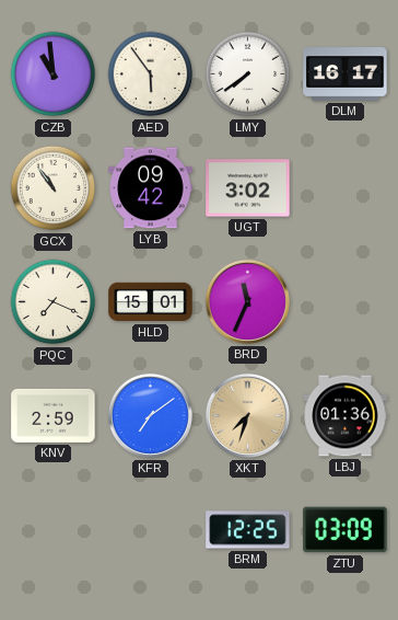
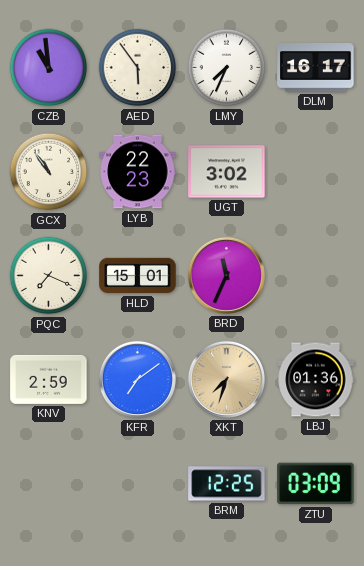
LMY: 7:39 -> 7:34
LYB: 09:42 -> 22:23
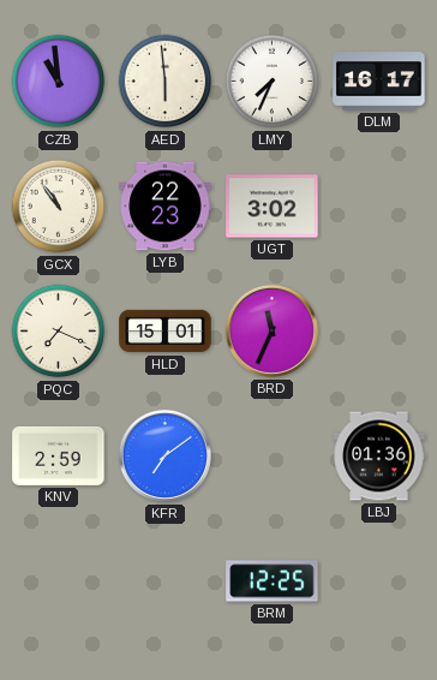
AED: 5:54 -> 5:59
XKT: 7:33 -> none
ZTU: 03:09 -> none
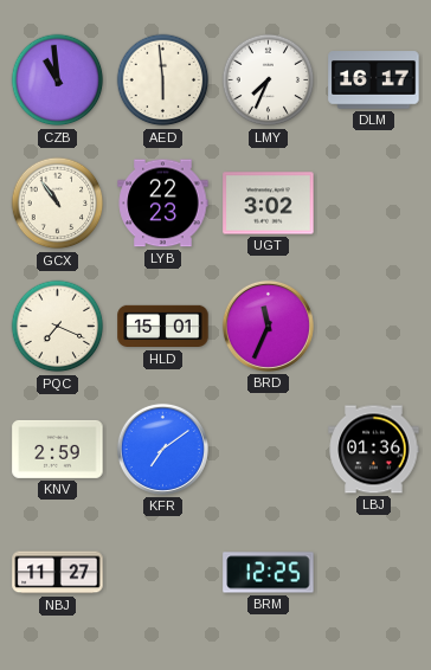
NBJ: none -> 11:27
